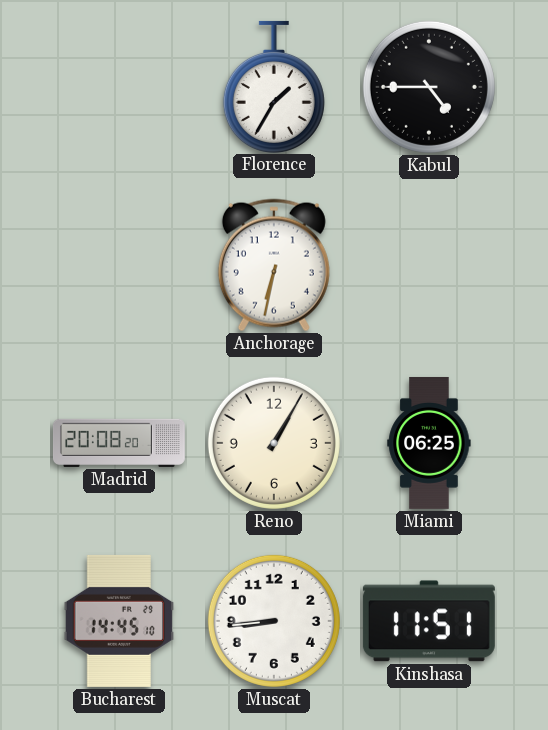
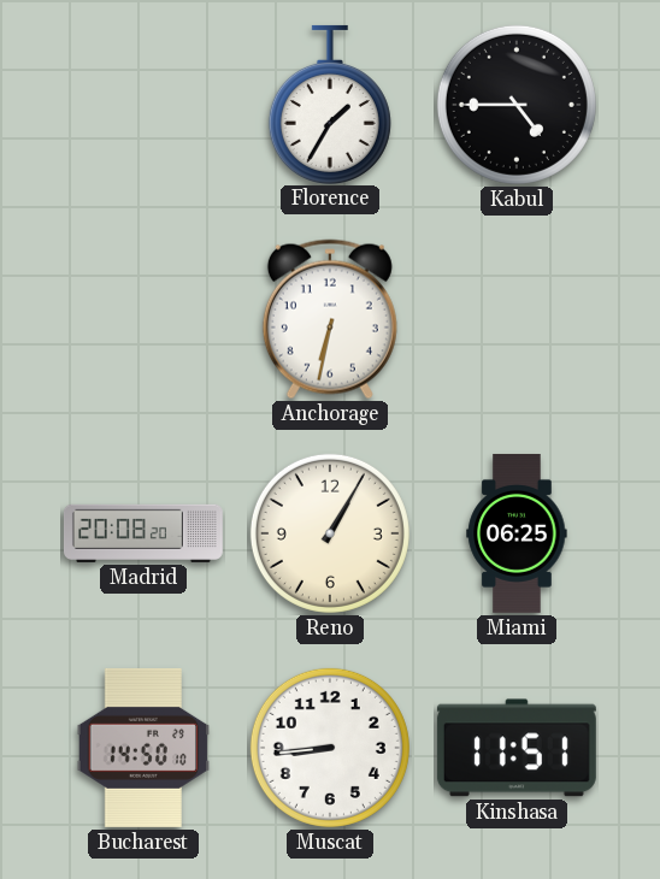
Bucharest: 14:45 -> 14:50
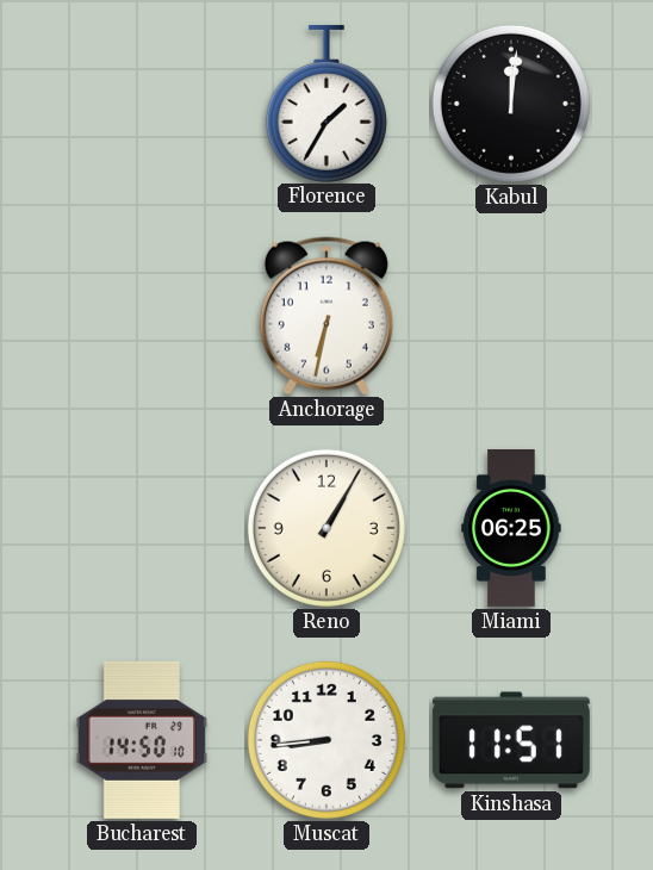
Kabul: 4:45 -> 12:01
Madrid: 20:08 -> none
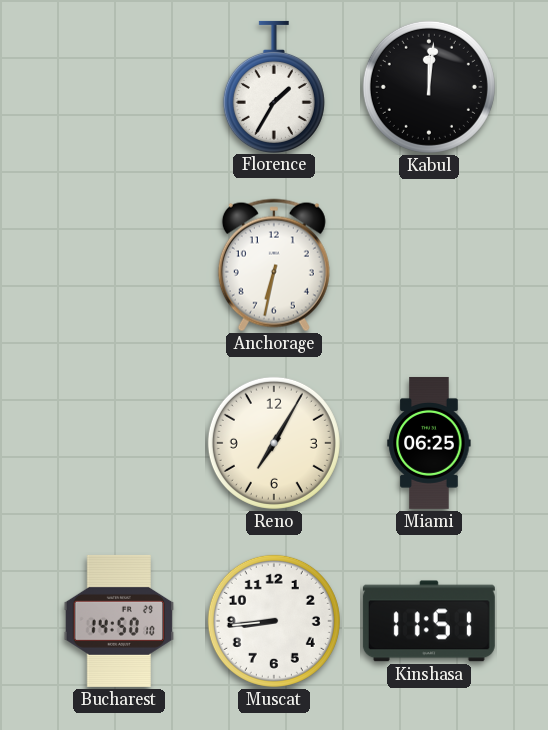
Reno: 1:05 -> 7:05
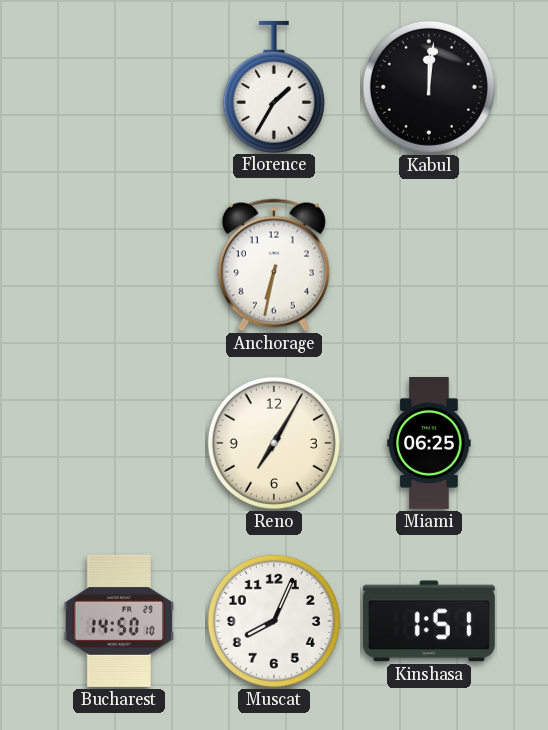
Muscat: 8:44 -> 8:04
Kinshasa: 11:51 -> 1:51
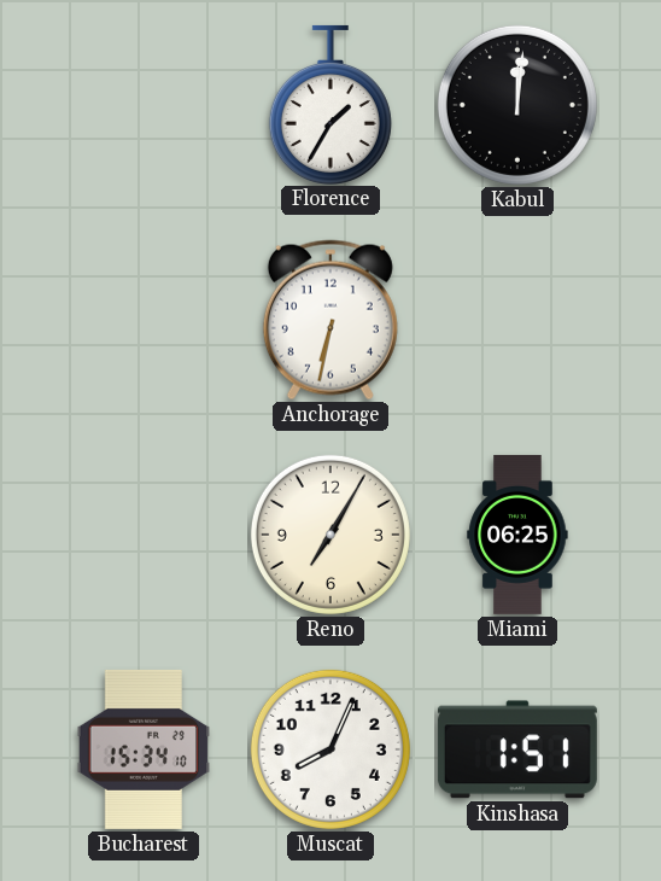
Bucharest: 14:50 -> 15:34
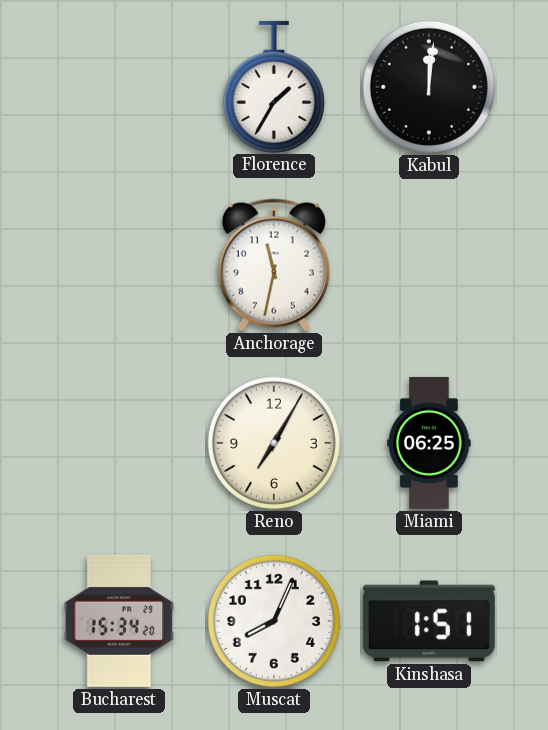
Anchorage: 6:32 -> 11:32
Bucharest: 15:34:10 -> 15:34:20
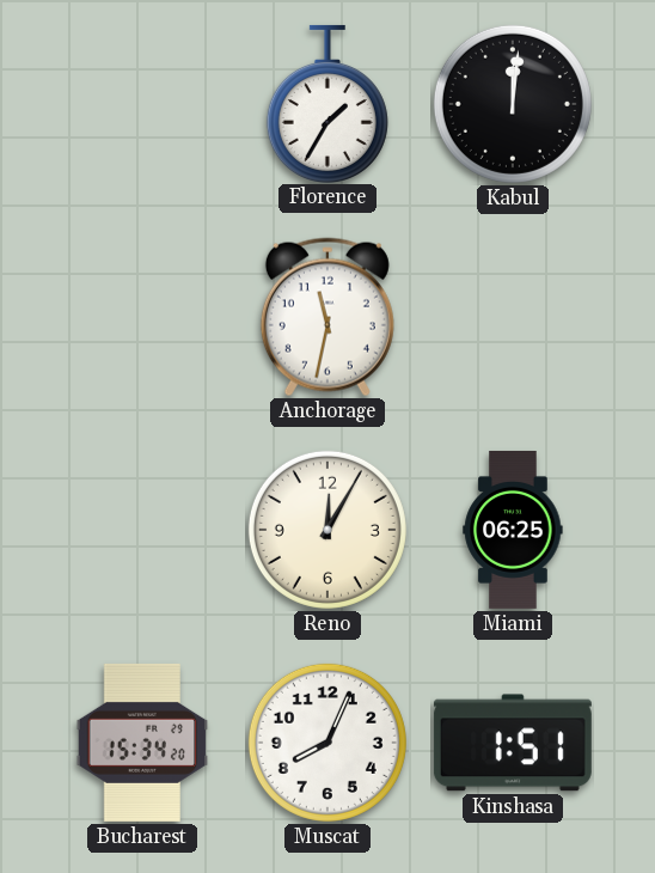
Reno: 7:05 -> 12:05
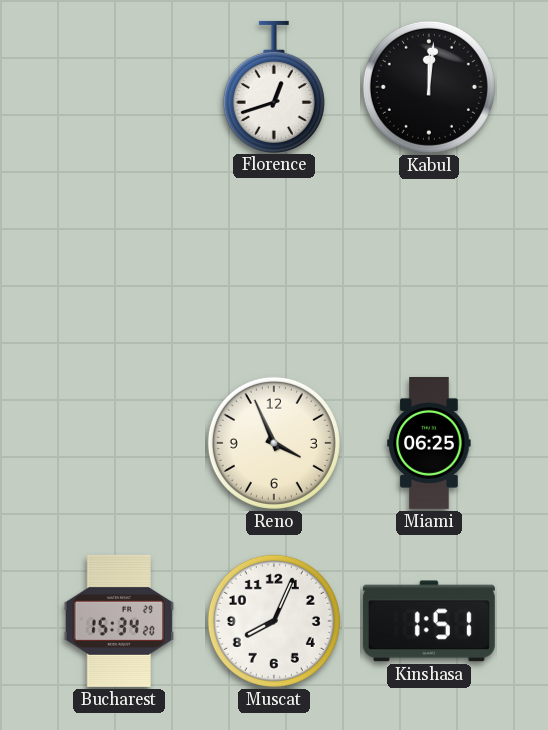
Florence: 1:35 -> 12:42
Anchorage: 11:32 -> none
Reno: 12:05 -> 3:56
